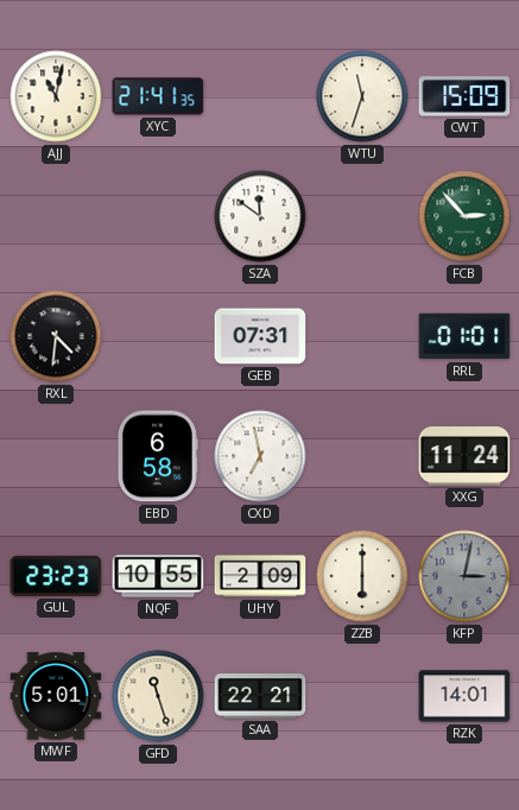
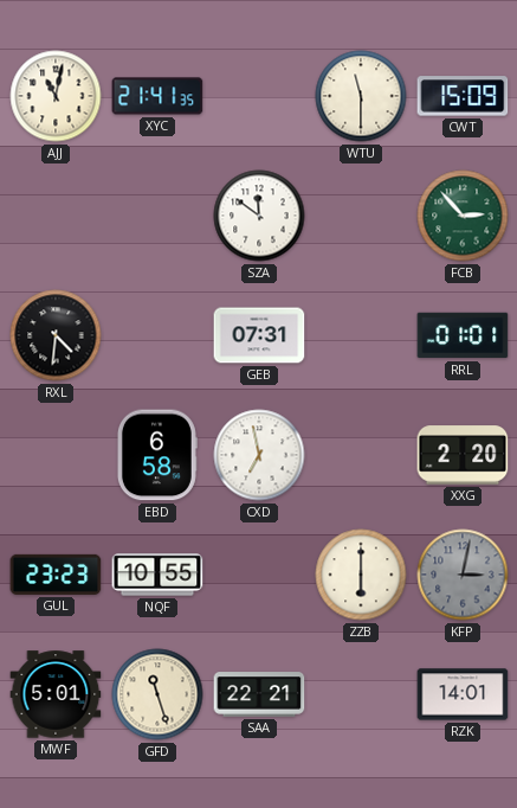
WTU: 11:33 -> 11:30
XXG: 11:24 -> 2:20
UHY: 2:09 -> none
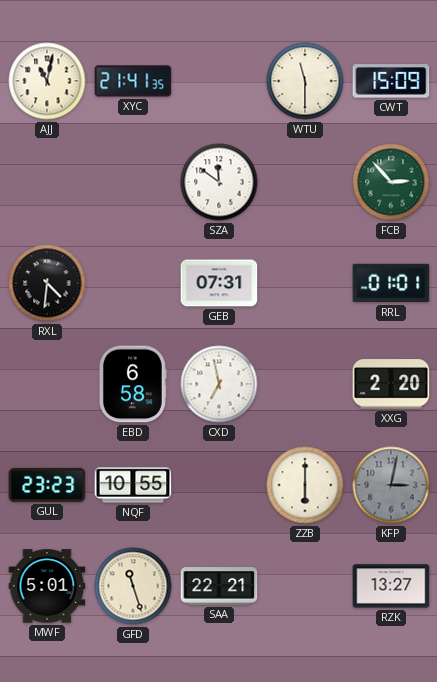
RZK: 14:01 -> 13:27
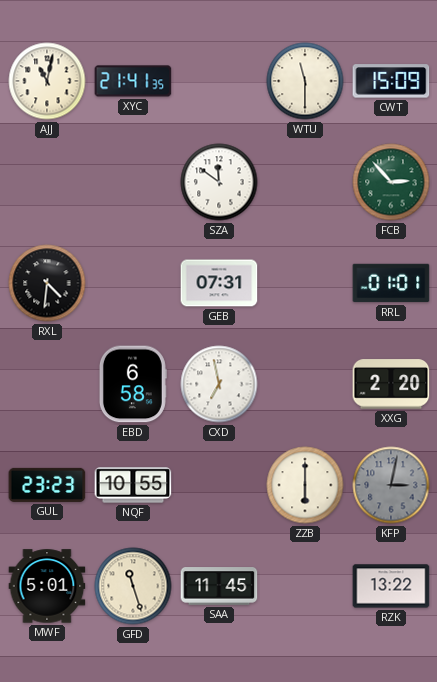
SAA: 22:21 -> 11:45
RZK: 13:27 -> 13:22
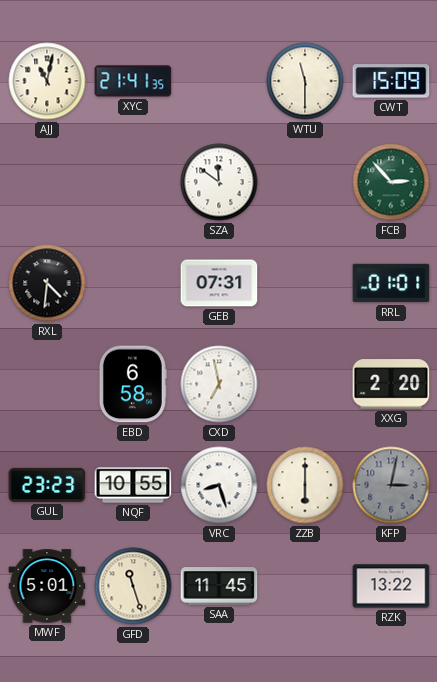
VRC: none -> 8:27
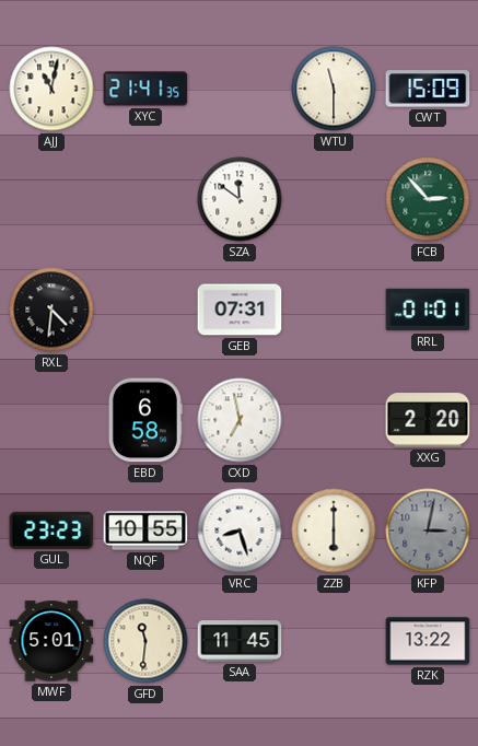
GFD: 11:27 -> 11:31
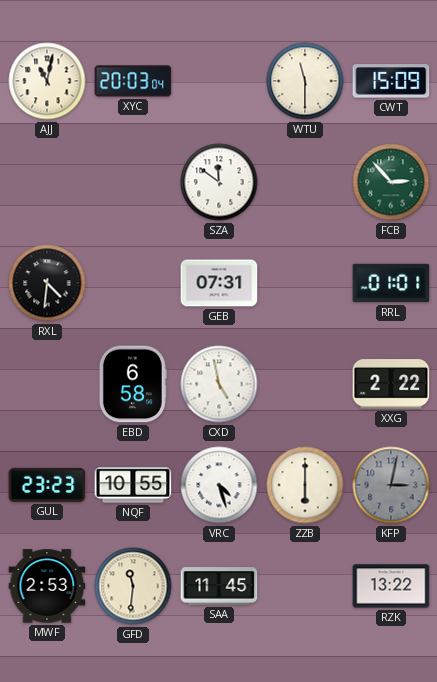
XYC: 21:41 -> 20:03
CXD: 6:58 -> 4:58
XXG: 2:20 -> 2:22
VRC: 8:27 -> 4:27
MWF: 5:01 -> 2:53
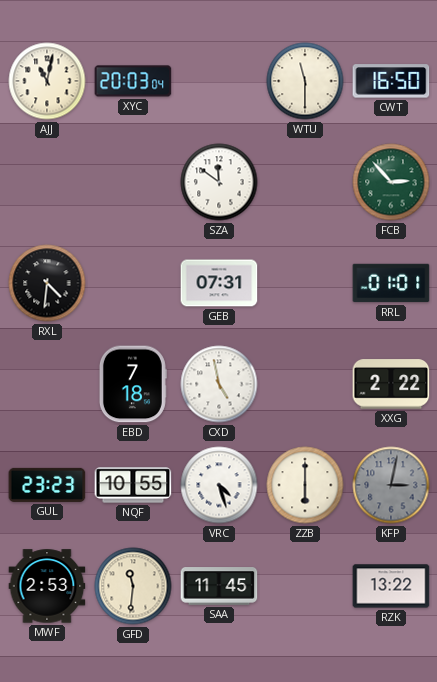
CWT: 15:09 -> 16:50
EBD: 6:58 -> 7:18
